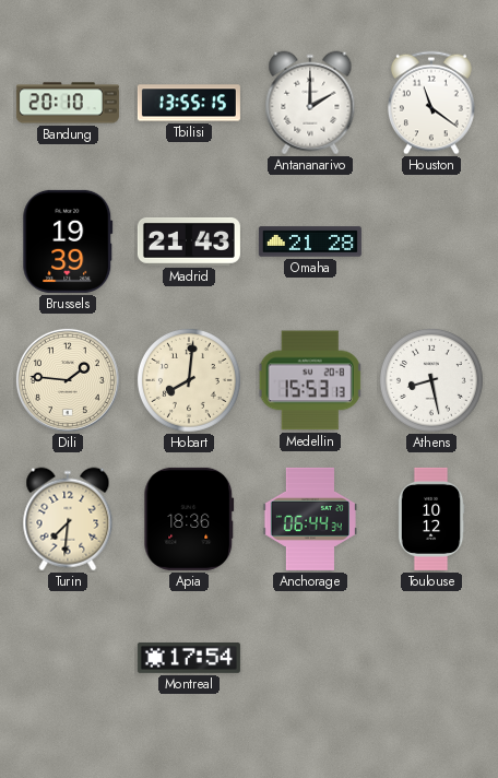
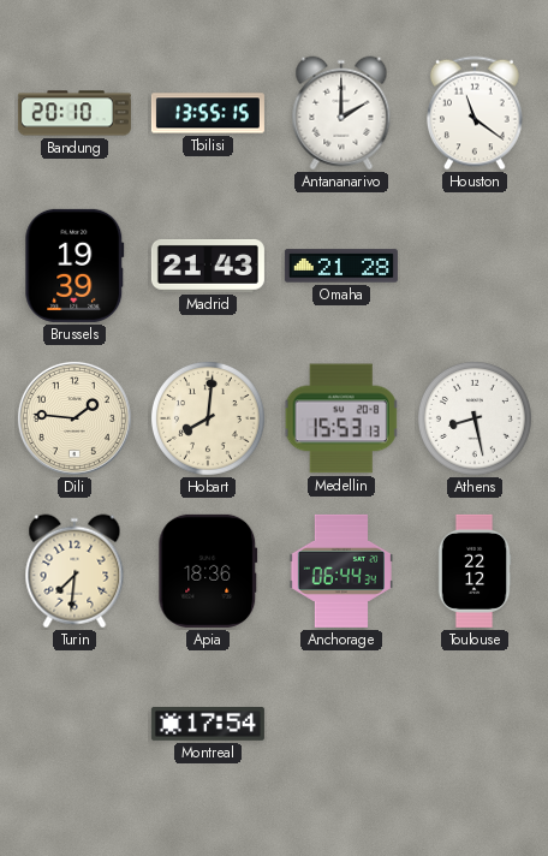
Toulouse: 10:12 -> 22:12
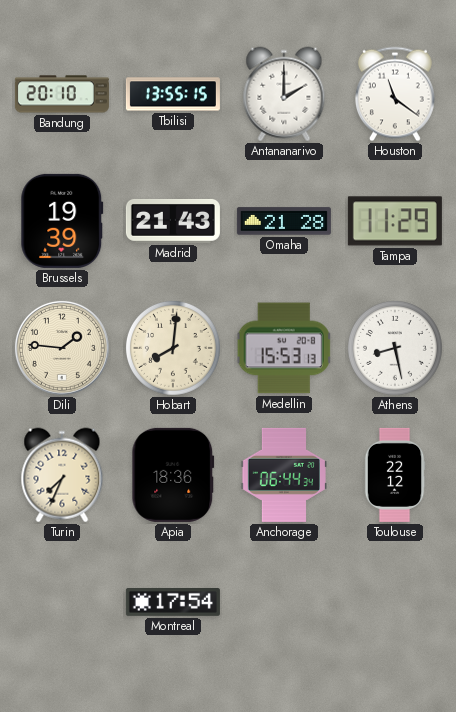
Tampa: none -> 11:29
Turin: 7:31 -> 7:34
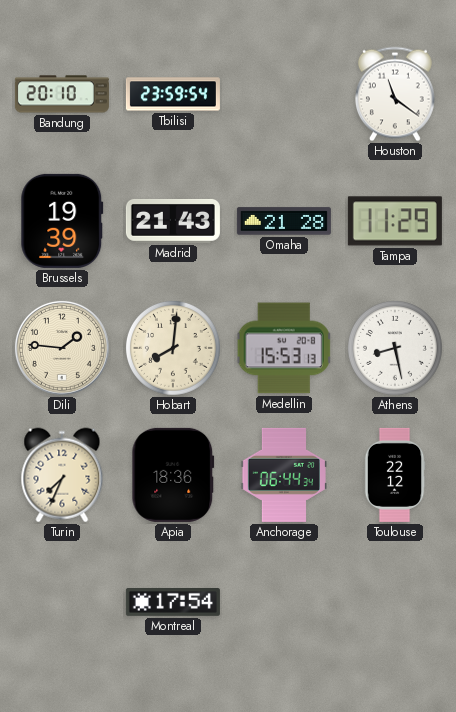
Tbilisi: 13:55 -> 23:59
Antananarivo: 2:00 -> none
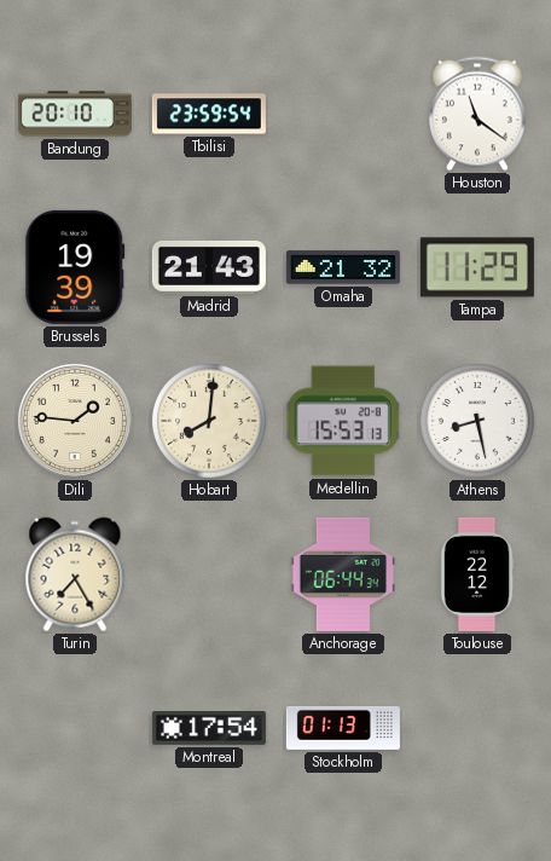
Omaha: 21:28 -> 21:32
Turin: 7:34 -> 7:25
Apia: 18:36 -> none
Stockholm: none -> 01:13
